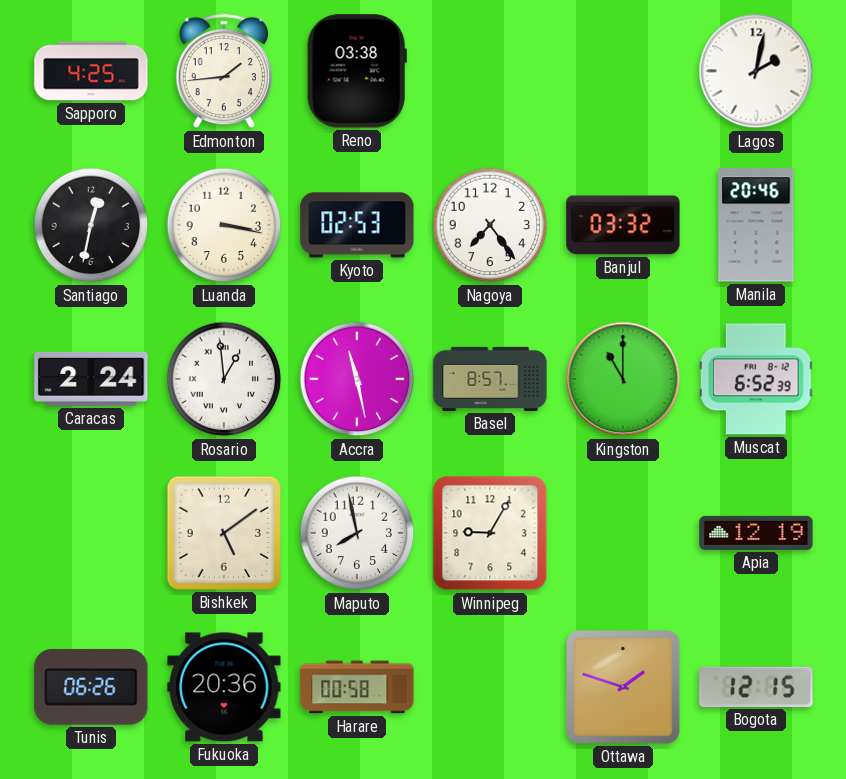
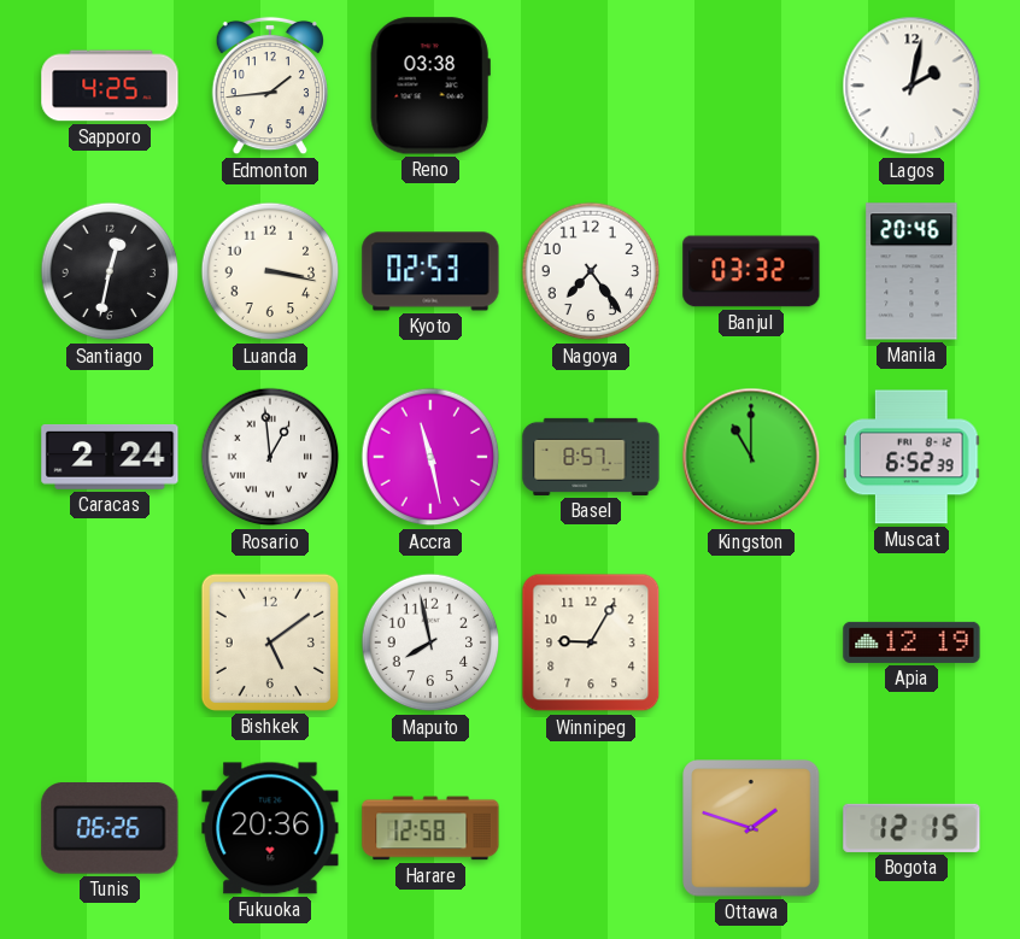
Harare: 00:58 -> 12:58
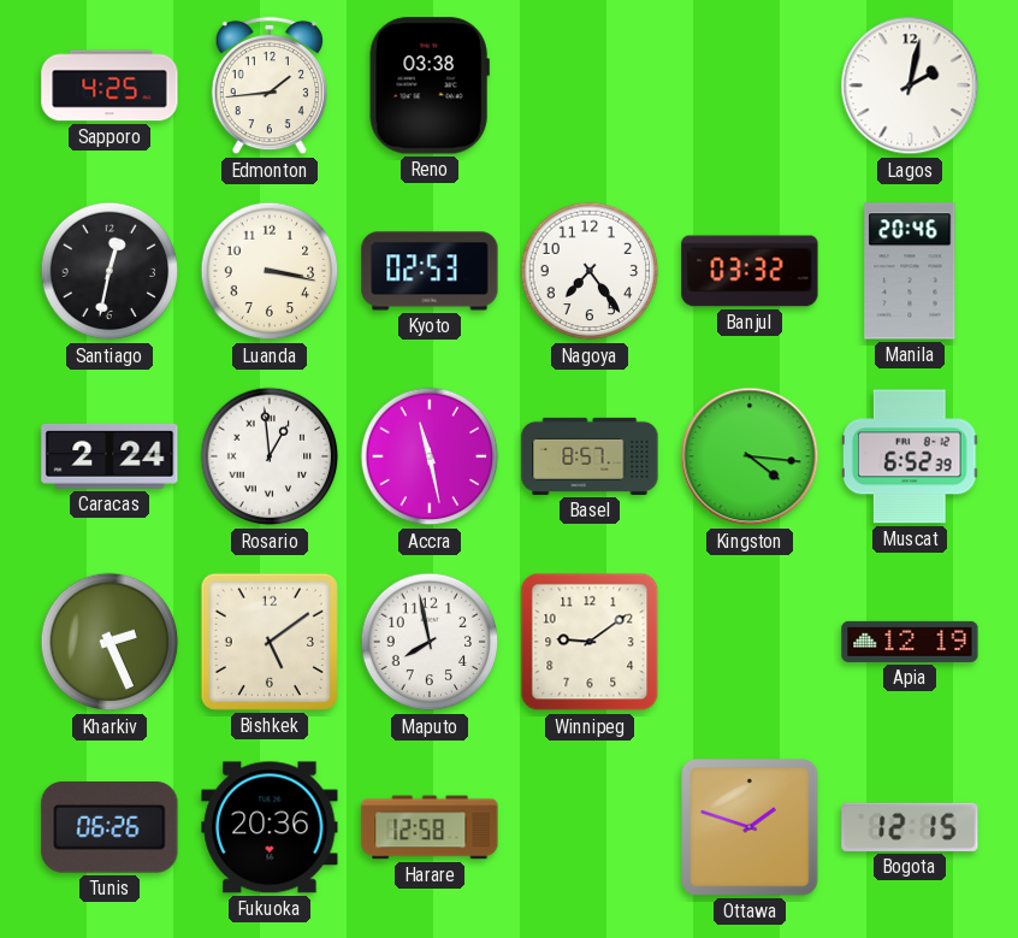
Kingston: 11:00 -> 4:16
Kharkiv: none -> 2:26
Winnipeg: 9:05 -> 9:09
